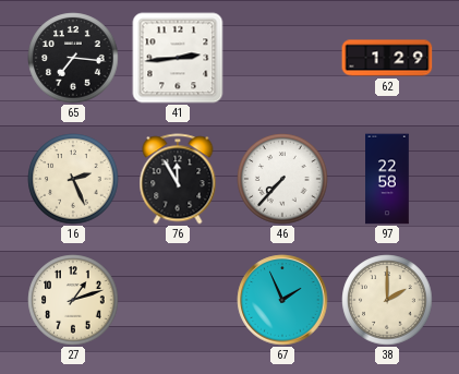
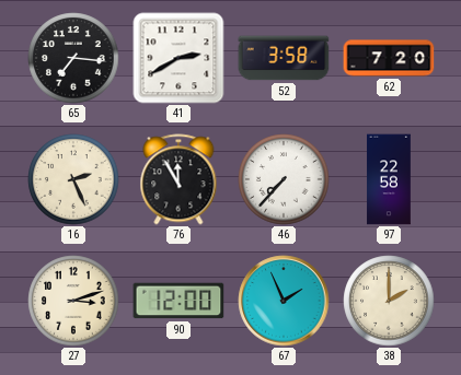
41: 2:44 -> 2:40
52: none -> 3:58
62: 1:29 -> 7:20
27: 1:12 -> 3:12
90: none -> 12:00
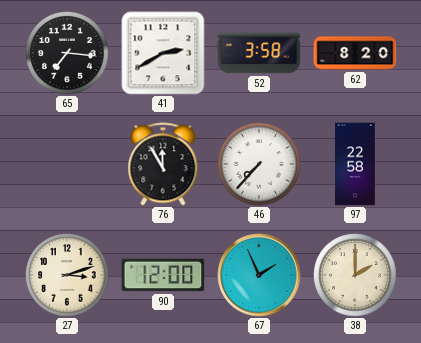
62: 7:20 -> 8:20
16: 2:26 -> none
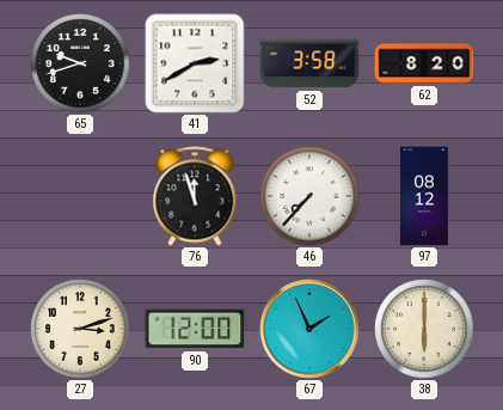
65: 7:16 -> 9:42
76: 11:55 -> 11:57
97: 22:58 -> 08:12
38: 2:00 -> 6:00
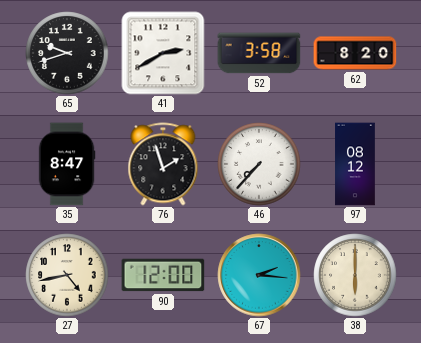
35: none -> 8:47
76: 11:57 -> 1:57
27: 3:12 -> 4:43
67: 1:56 -> 2:16
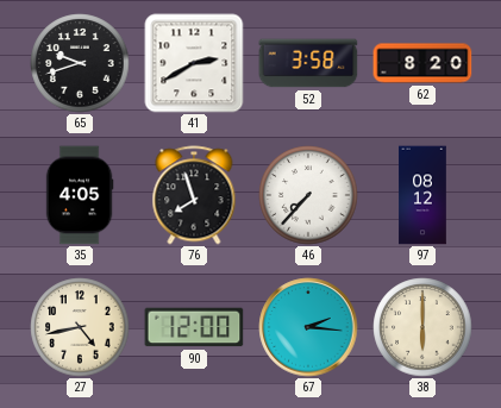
35: 8:47 -> 4:05
76: 1:57 -> 7:57
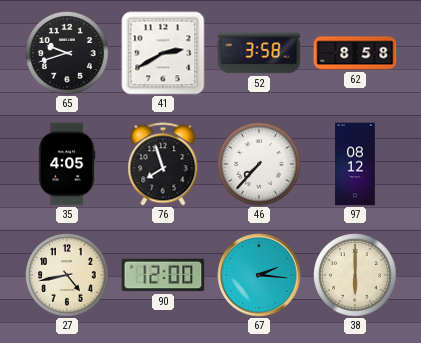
62: 8:20 -> 8:58
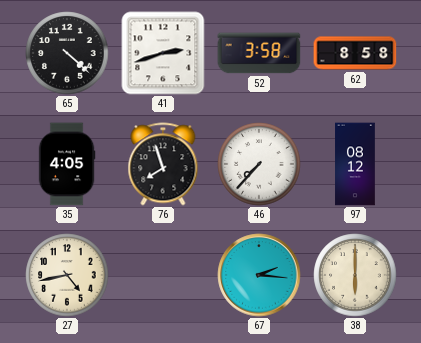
65: 9:42 -> 4:22
41: 2:40 -> 2:42
90: 12:00 -> none
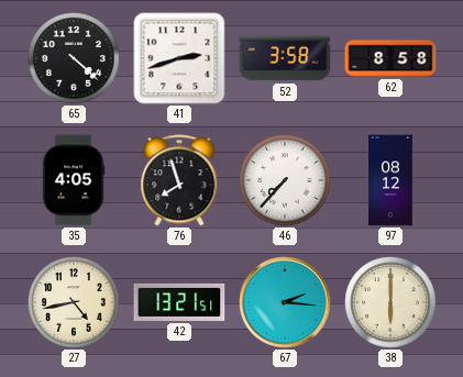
42: none -> 13:21
